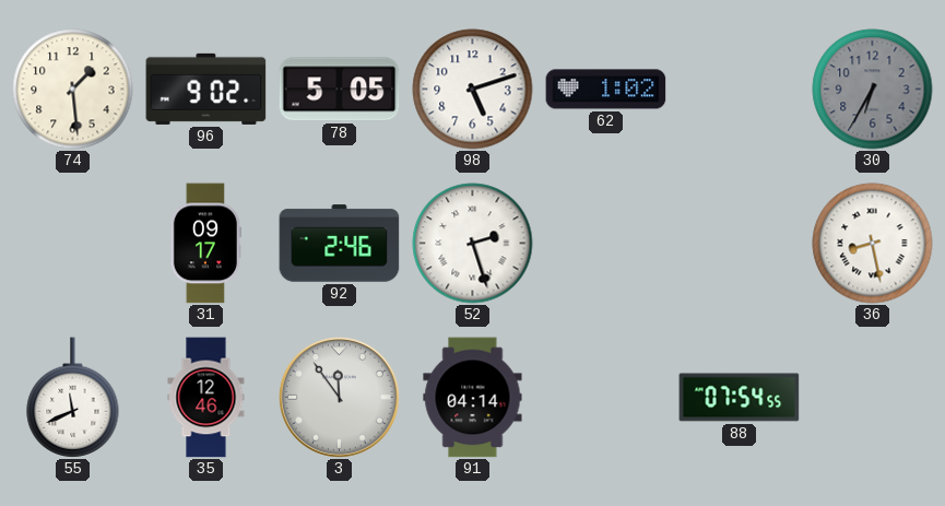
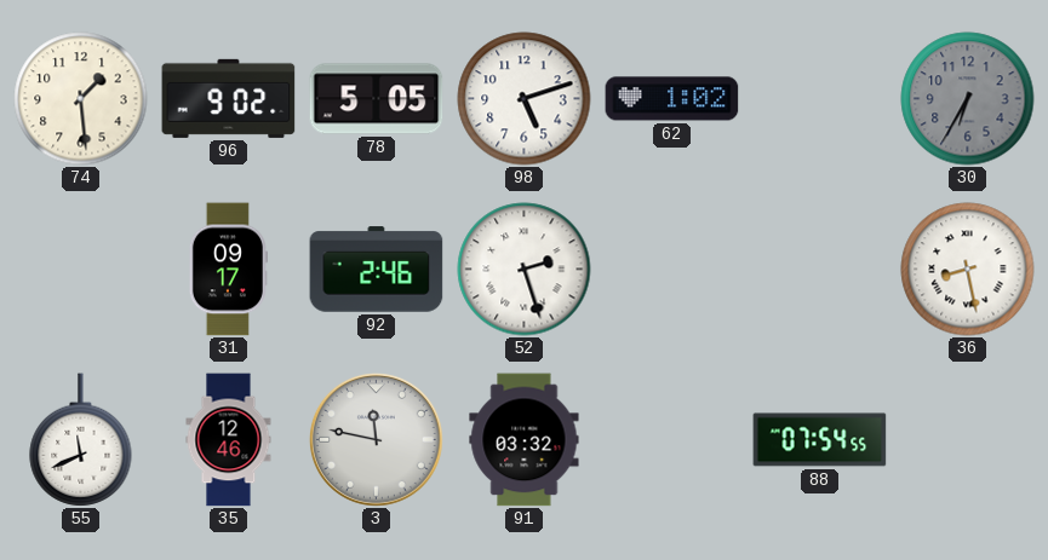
3: 11:54 -> 11:47
91: 04:14 -> 03:32
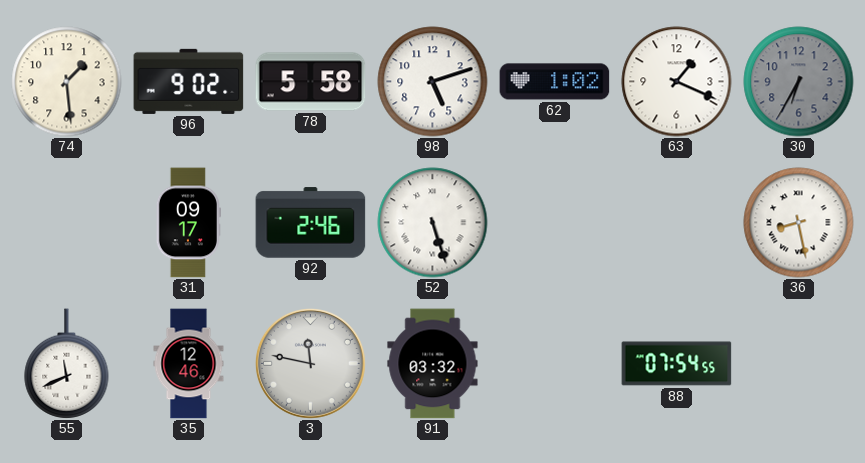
78: 5:05 -> 5:58
63: none -> 1:19
52: 2:27 -> 5:27
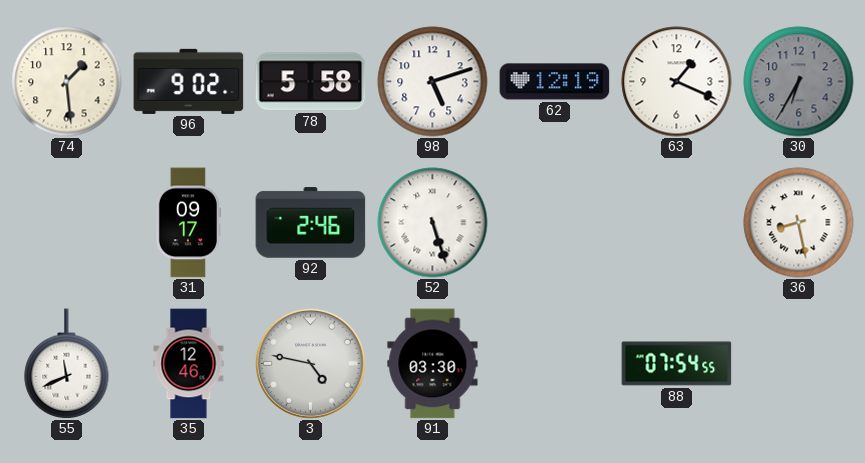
62: 1:02 -> 12:19
3: 11:47 -> 4:47
91: 03:32 -> 03:30
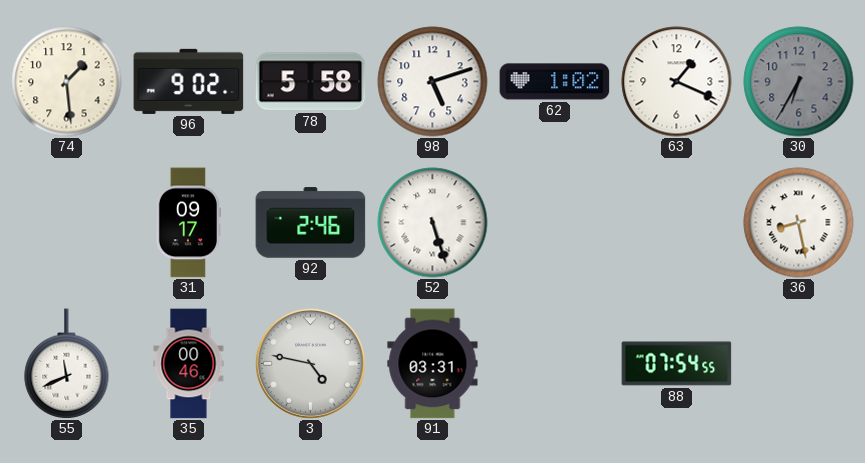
62: 12:19 -> 1:02
35: 12:46 -> 00:46
91: 03:30 -> 03:31
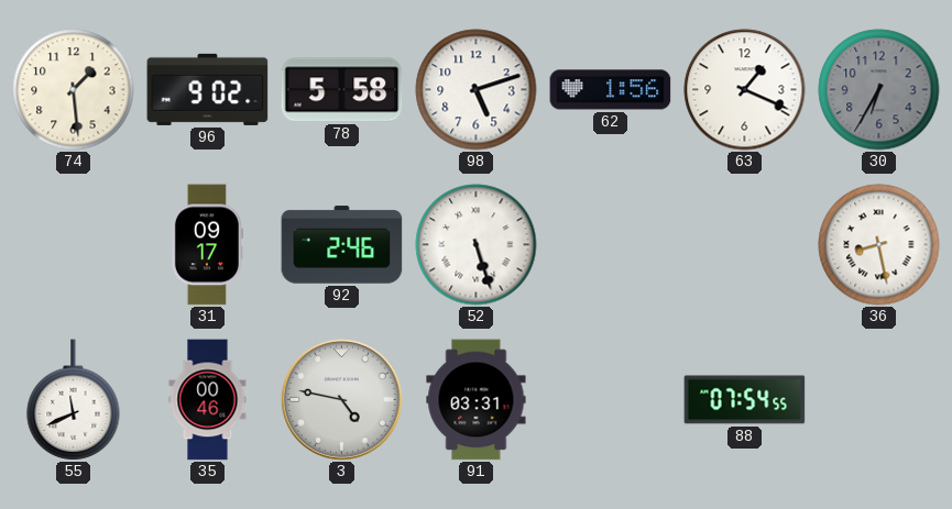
62: 1:02 -> 1:56
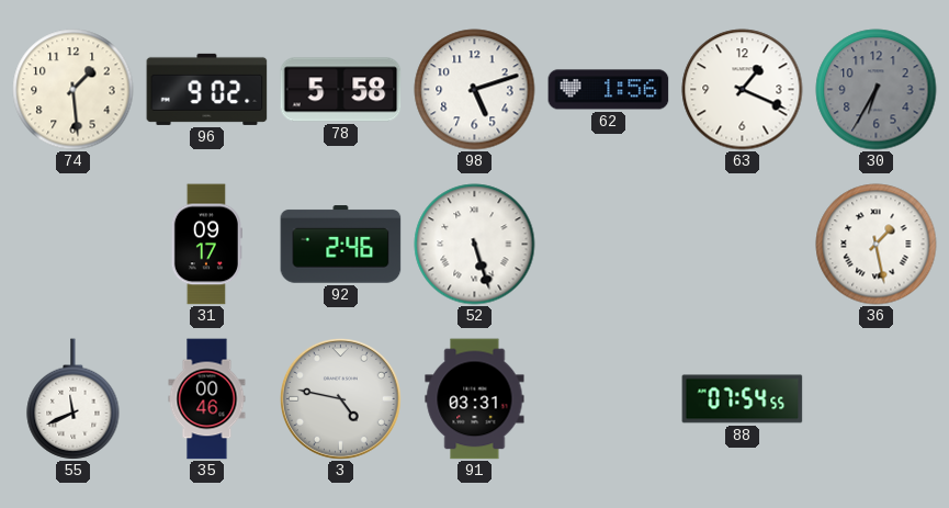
36: 8:28 -> 1:28
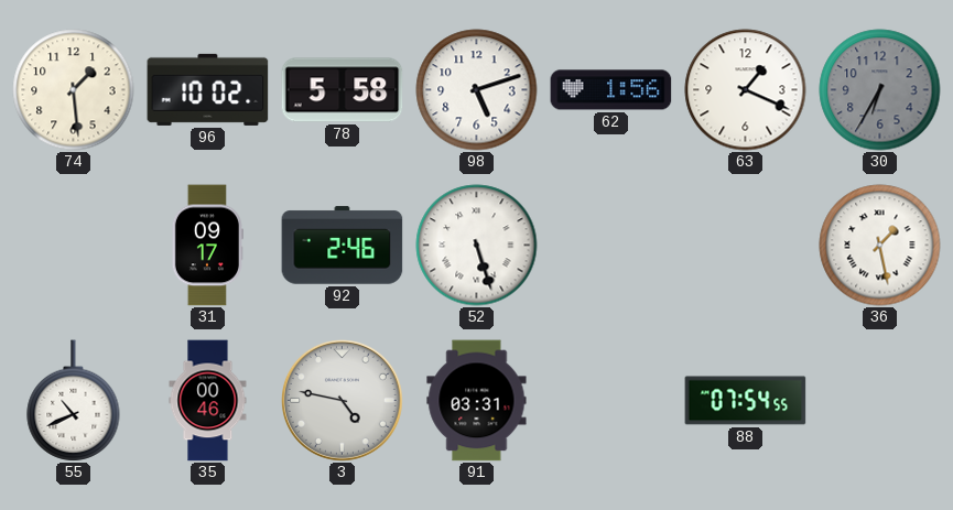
96: 9:02 -> 10:02
55: 11:41 -> 10:41
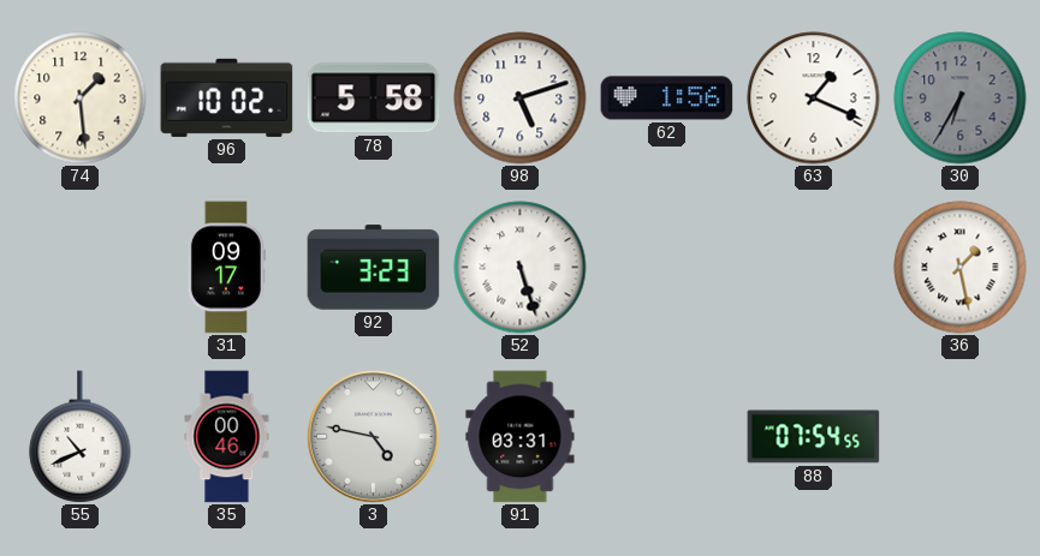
92: 2:46 -> 3:23
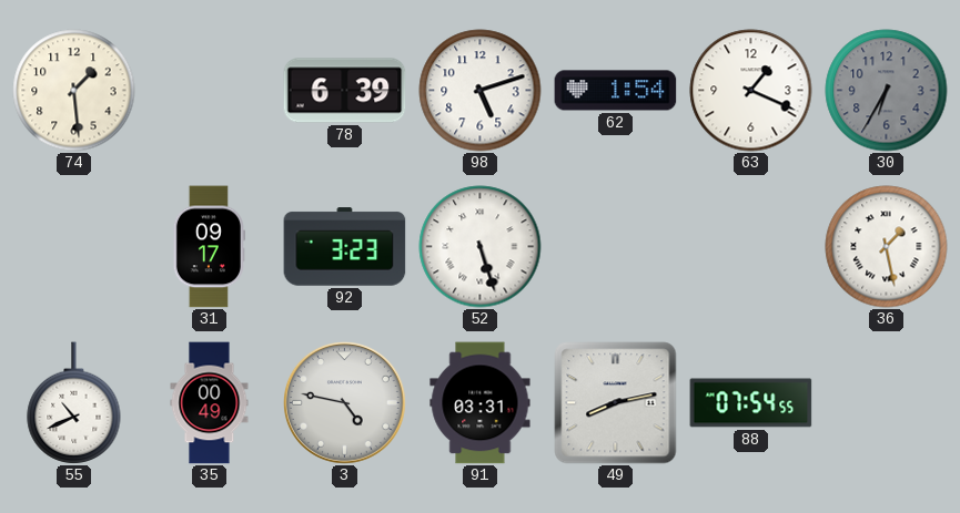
96: 10:02 -> none
78: 5:58 -> 6:39
62: 1:56 -> 1:54
35: 00:46 -> 00:49
49: none -> 8:13
